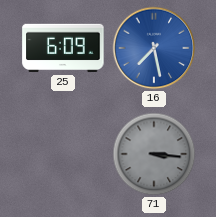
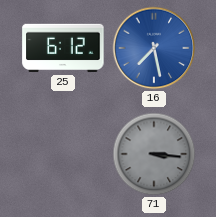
25: 6:09 -> 6:12
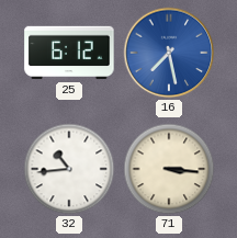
32: none -> 10:44
71 dial: grey -> cream
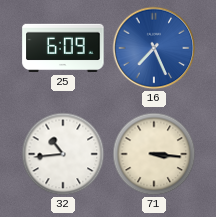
25: 6:12 -> 6:09
16: 7:28 -> 7:26
